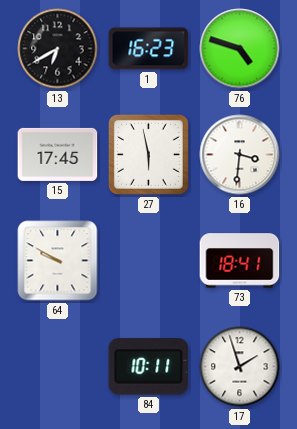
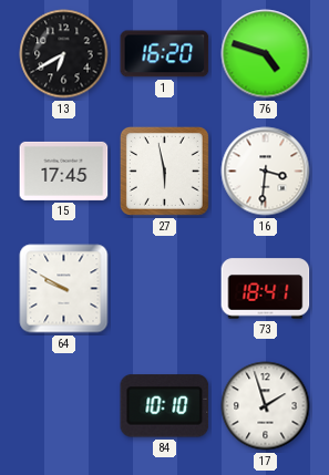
1: 16:23 -> 16:20
84: 10:11 -> 10:10
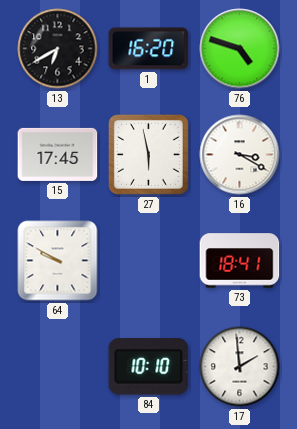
16: 3:31 -> 3:20
17: 1:57 -> 1:59
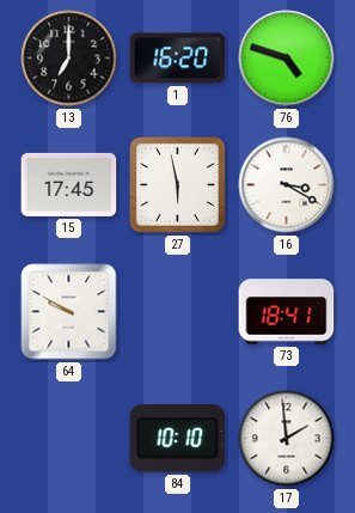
13: 6:40 -> 7:00
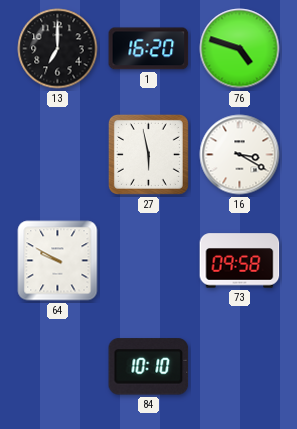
15: 17:45 -> none
73: 18:41 -> 09:58
17: 1:59 -> none
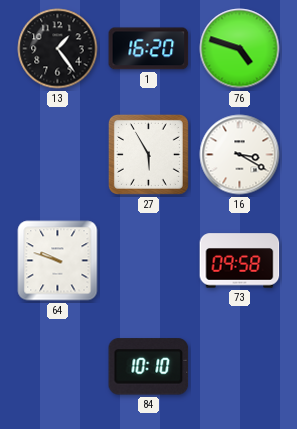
13: 7:00 -> 1:24
27: 5:58 -> 5:55
64: 9:50 -> 9:48
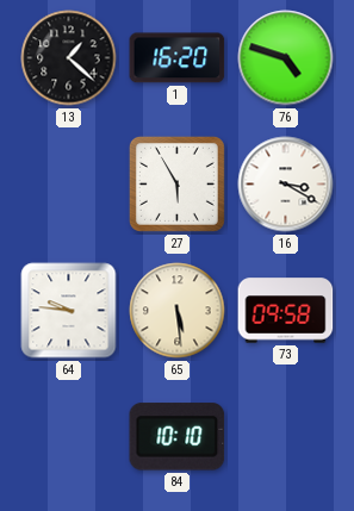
13: 1:24 -> 1:22
64: 9:48 -> 9:46
65: none -> 5:29
